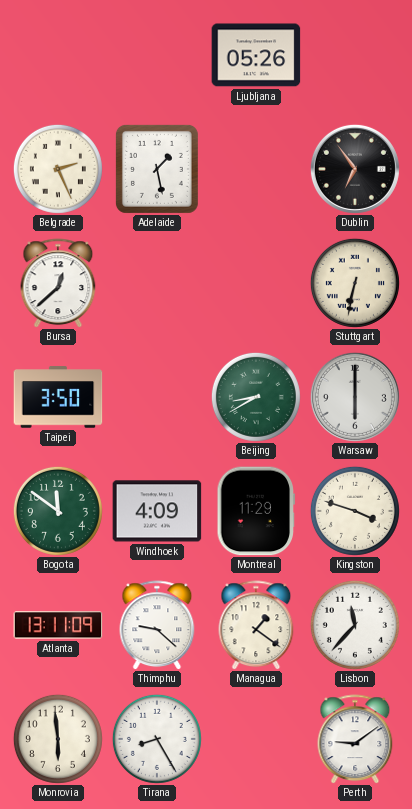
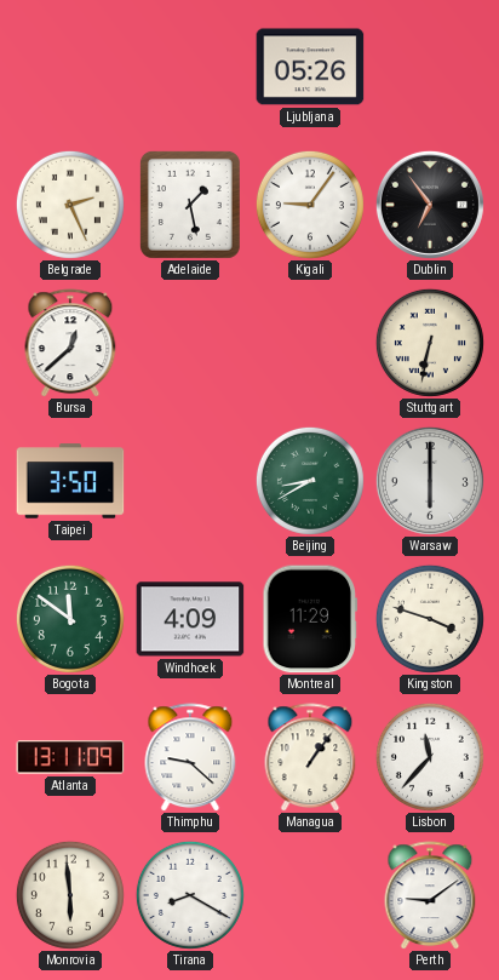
Kigali: none -> 9:06
Managua: 1:21 -> 1:06
Tirana: 8:25 -> 8:20
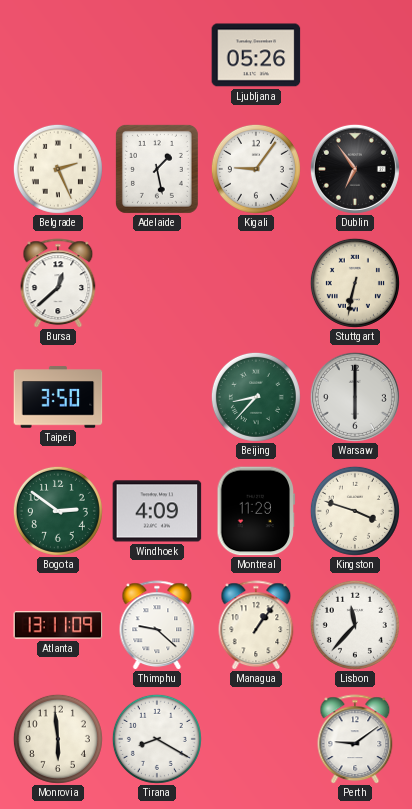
Beijing: 8:40 -> 8:37
Bogota: 11:51 -> 2:51
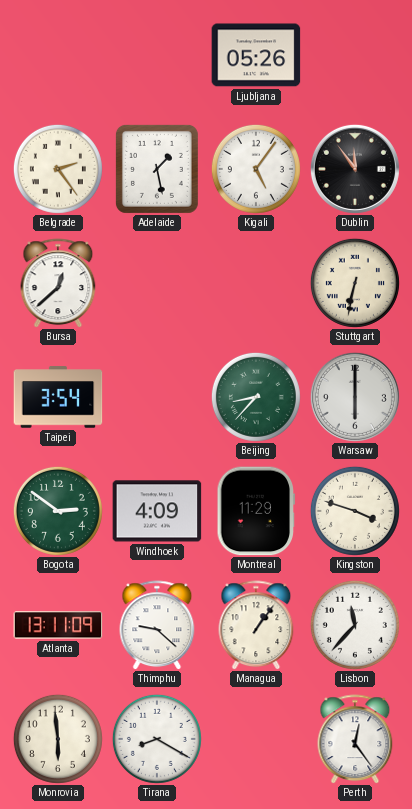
Belgrade: 2:26 -> 2:24
Kigali: 9:06 -> 5:06
Dublin: 6:54 -> 11:54
Taipei: 3:50 -> 3:54
Perth: 9:09 -> 12:24
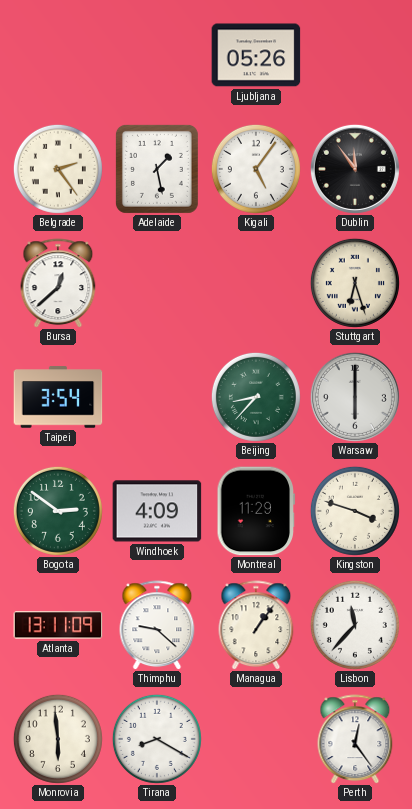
Stuttgart: 6:32 -> 6:27
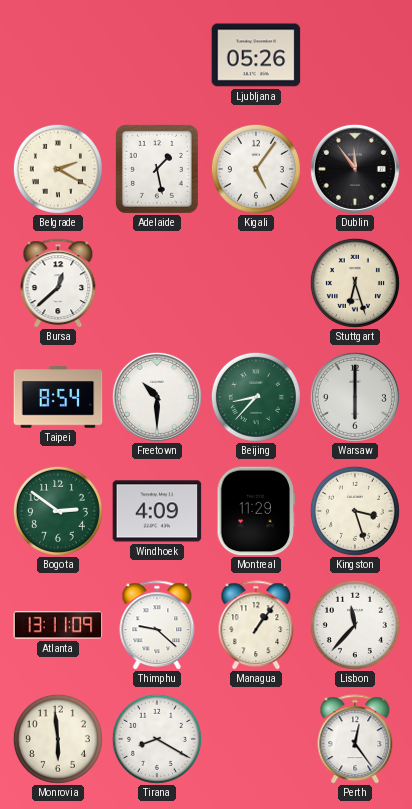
Belgrade: 2:24 -> 2:20
Taipei: 3:54 -> 8:54
Freetown: none -> 10:30
Kingston: 3:48 -> 3:27
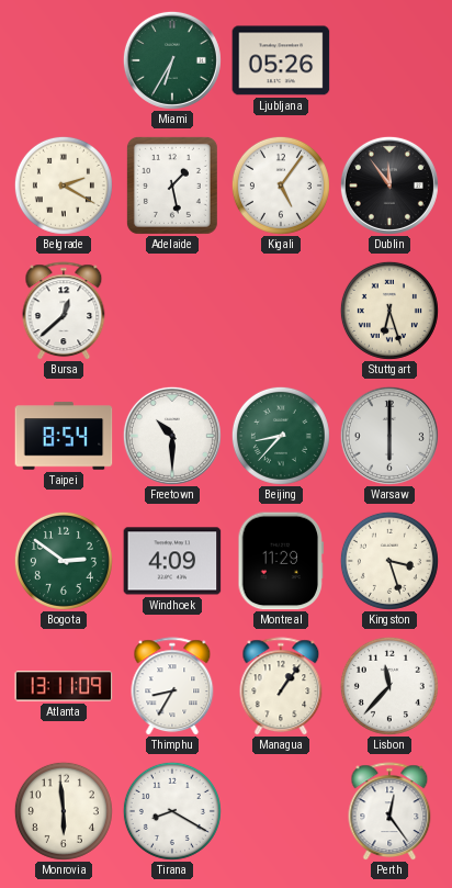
Miami: none -> 6:35
Thimphu: 9:22 -> 8:35
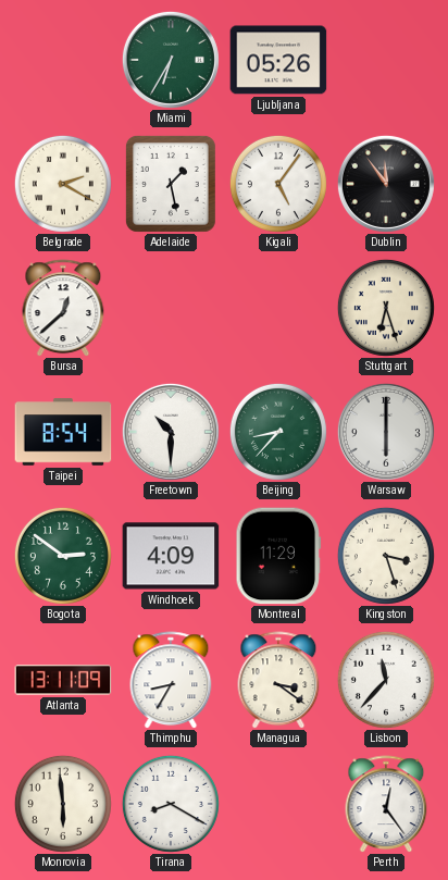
Managua: 1:06 -> 3:21
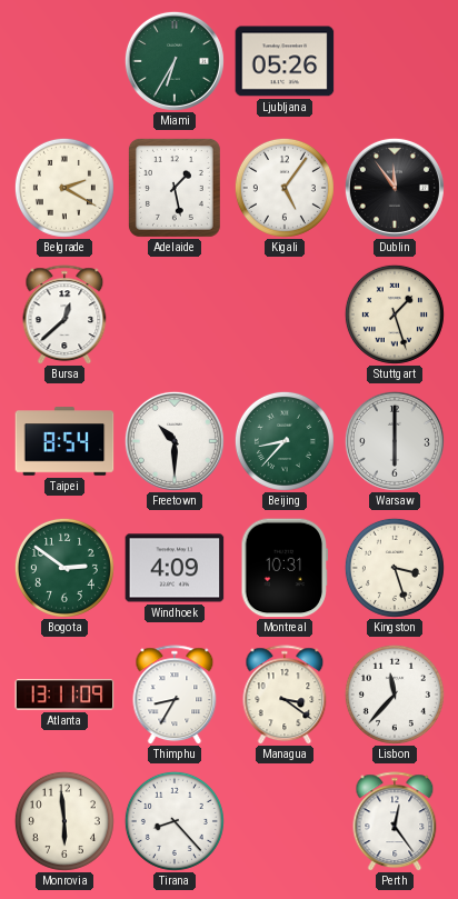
Stuttgart: 6:27 -> 1:27
Montreal: 11:29 -> 10:31
Tirana: 8:20 -> 8:23
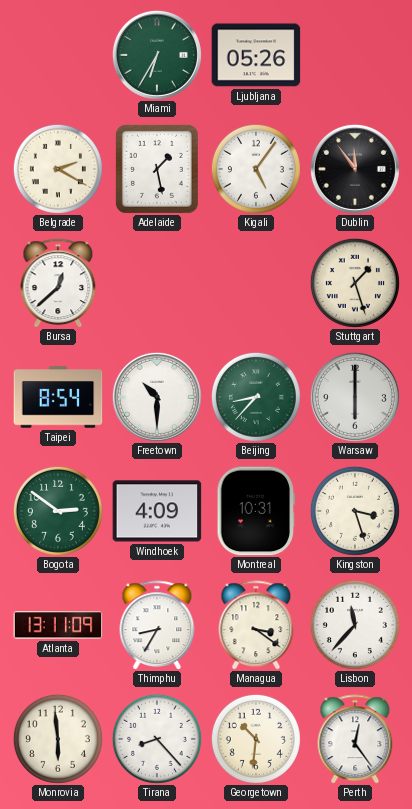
Georgetown: none -> 10:31
